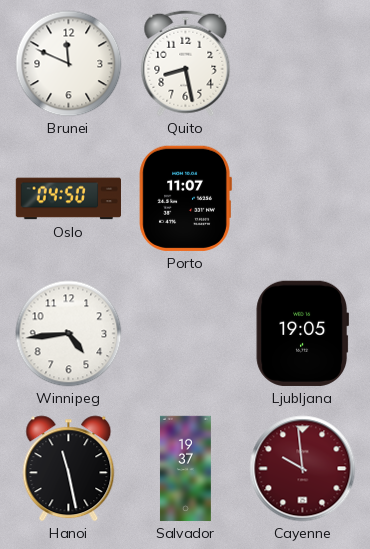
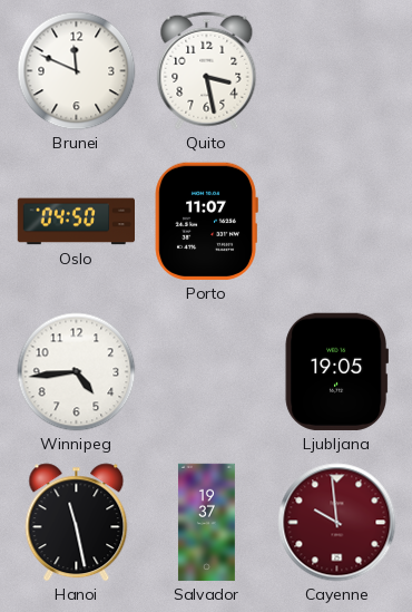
Quito: 8:28 -> 3:28
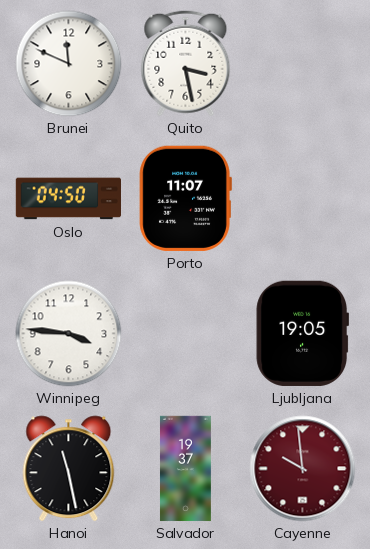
Winnipeg: 4:44 -> 3:46
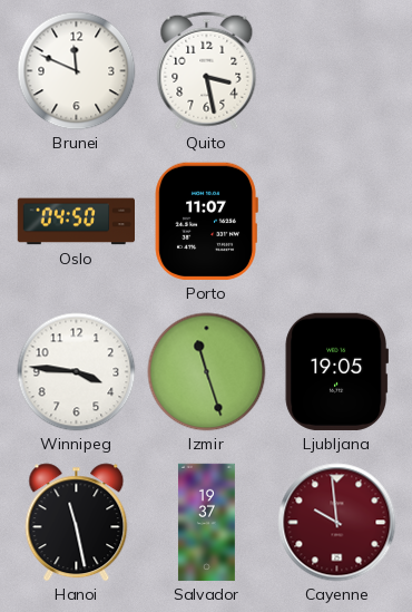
Izmir: none -> 11:27
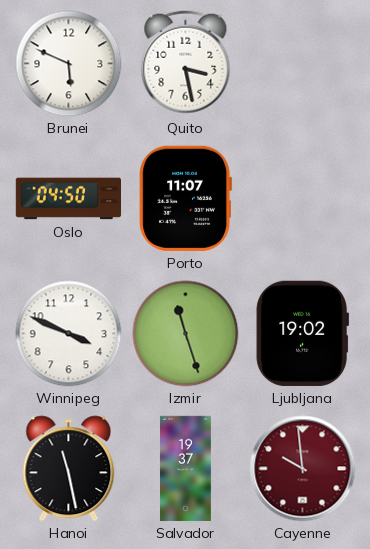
Brunei: 11:49 -> 5:49
Winnipeg: 3:46 -> 3:49
Ljubljana: 19:05 -> 19:02
